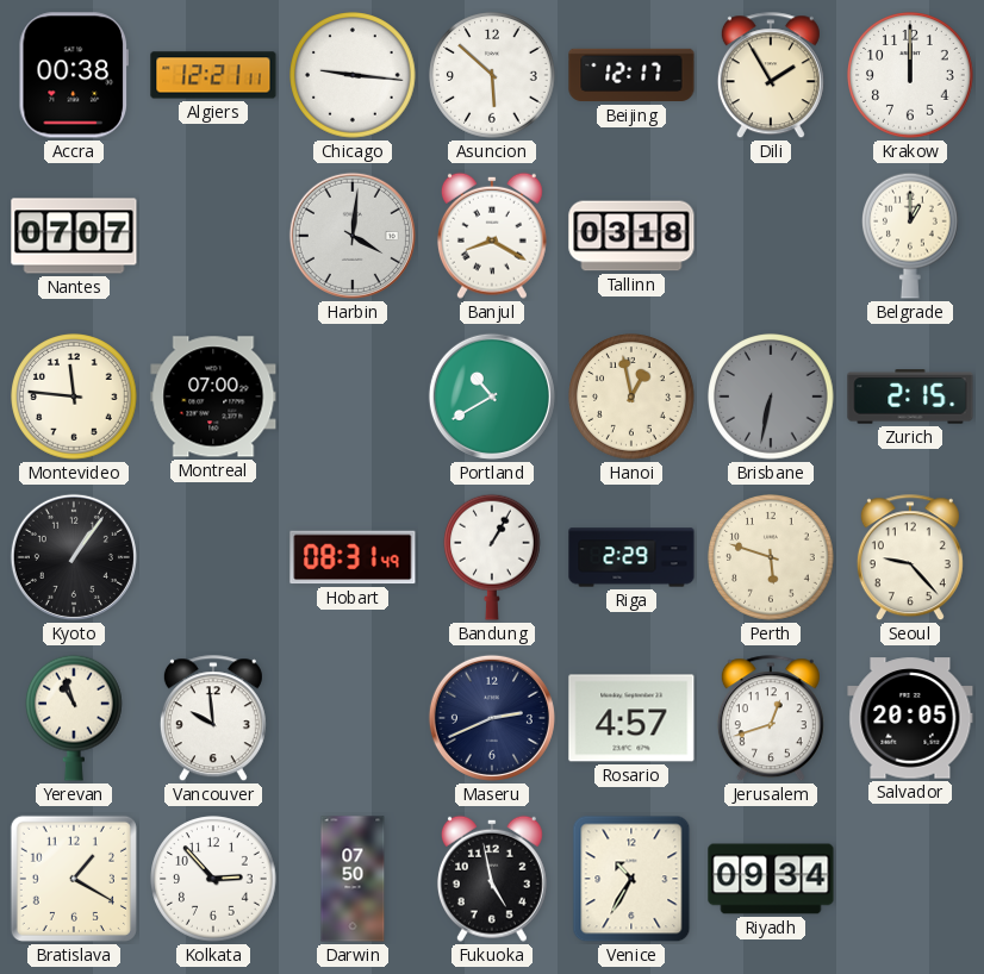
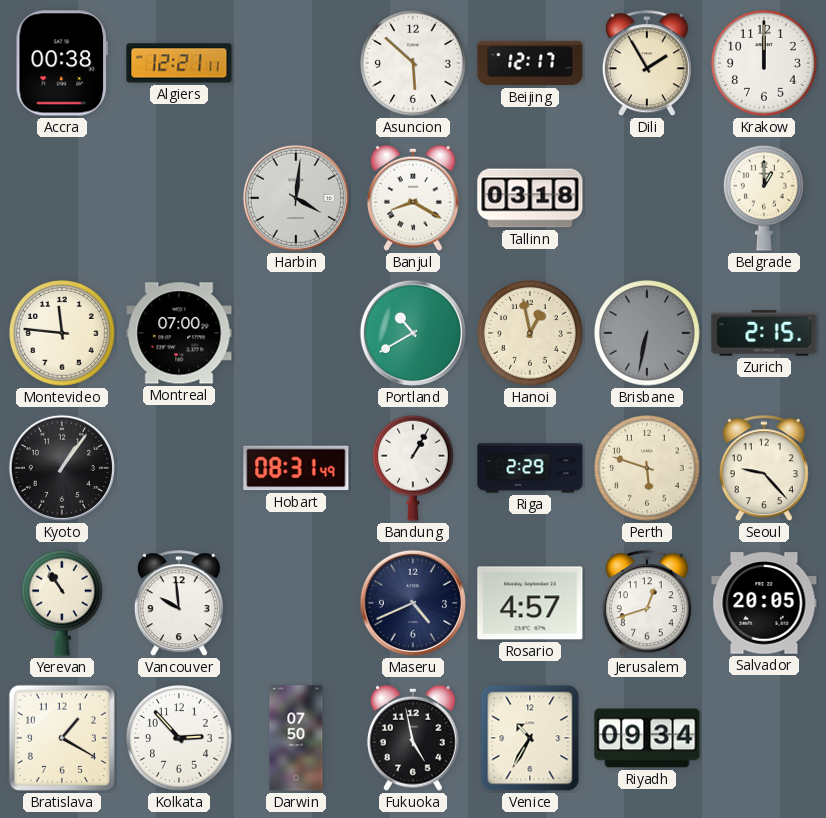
Chicago: 9:16 -> none
Nantes: 07:07 -> none
Yerevan: 10:57 -> 10:54
Maseru: 2:41 -> 4:41
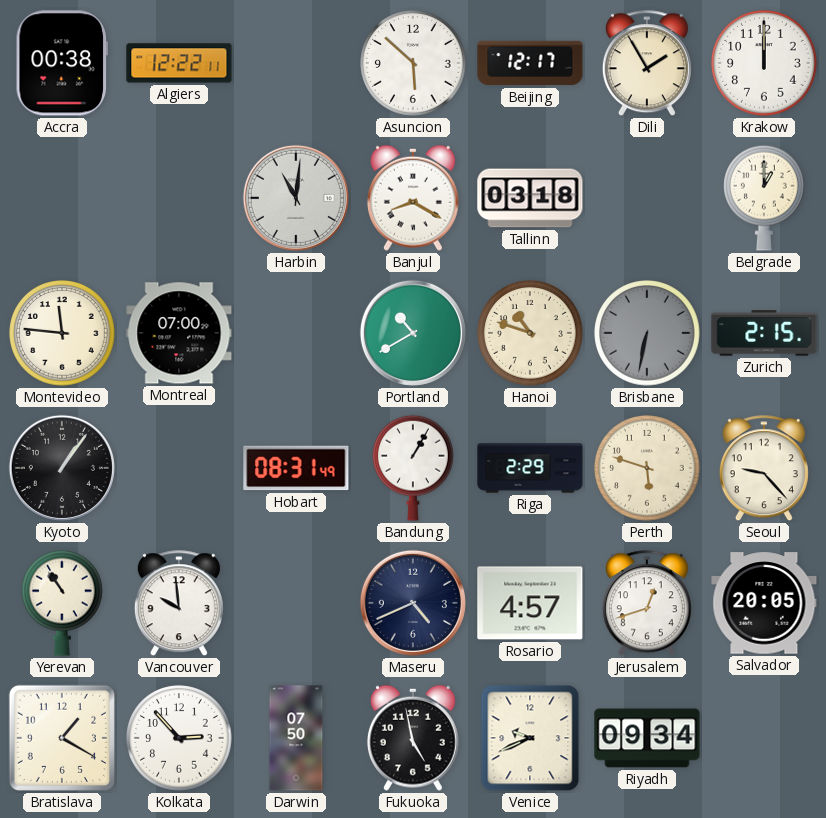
Algiers: 12:21 -> 12:22
Harbin: 4:01 -> 11:01
Hanoi: 12:58 -> 10:48
Venice: 10:35 -> 9:41
